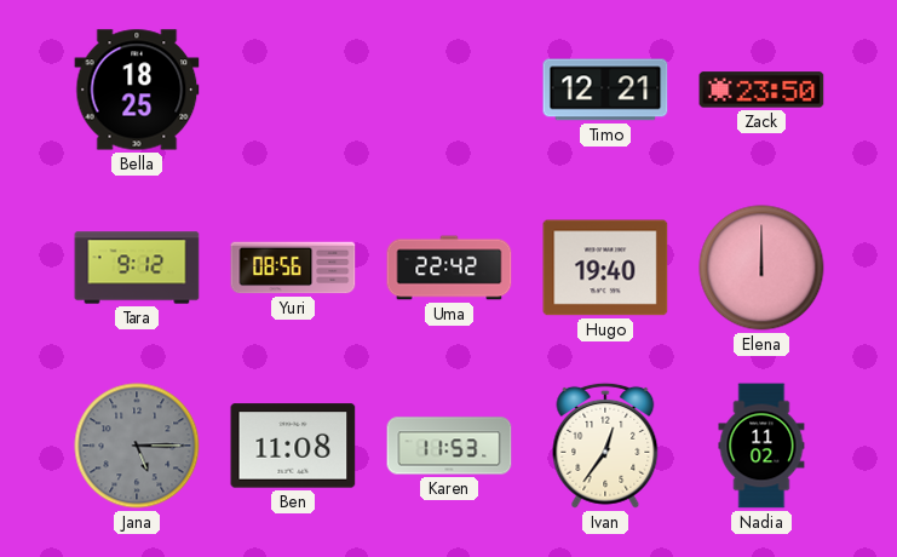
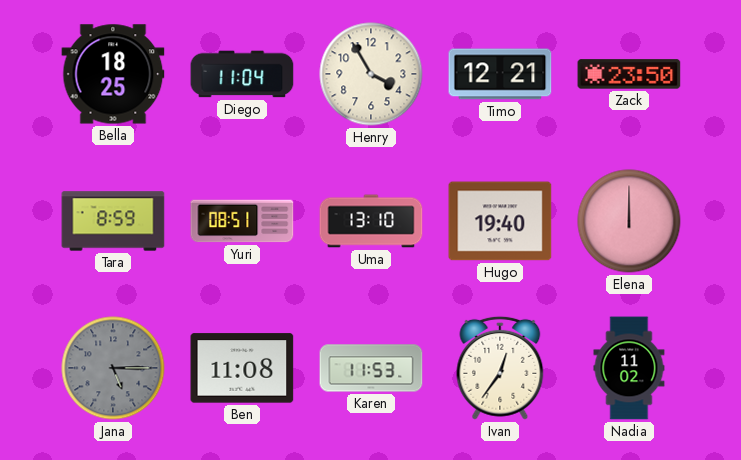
Diego: none -> 11:04
Henry: none -> 3:55
Tara: 9:12 -> 8:59
Yuri: 08:56 -> 08:51
Uma: 22:42 -> 13:10
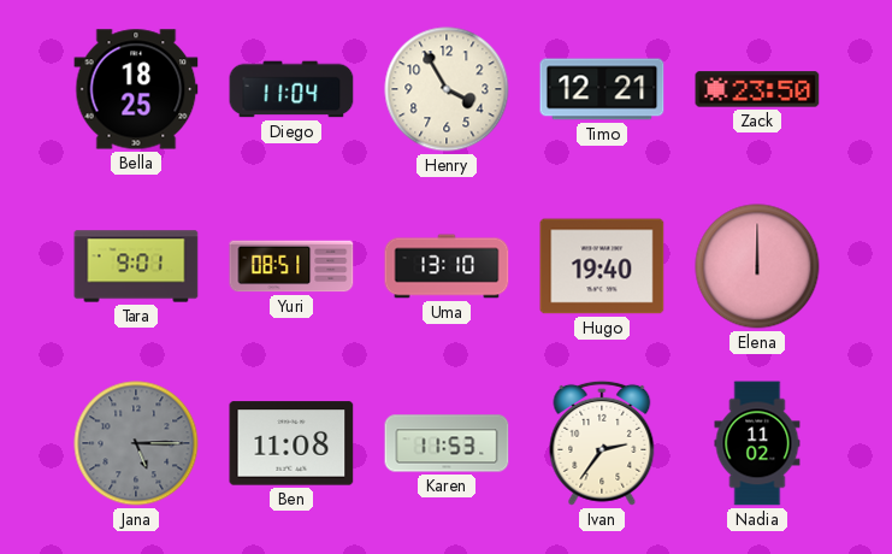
Tara: 8:59 -> 9:01
Ivan: 12:36 -> 2:36
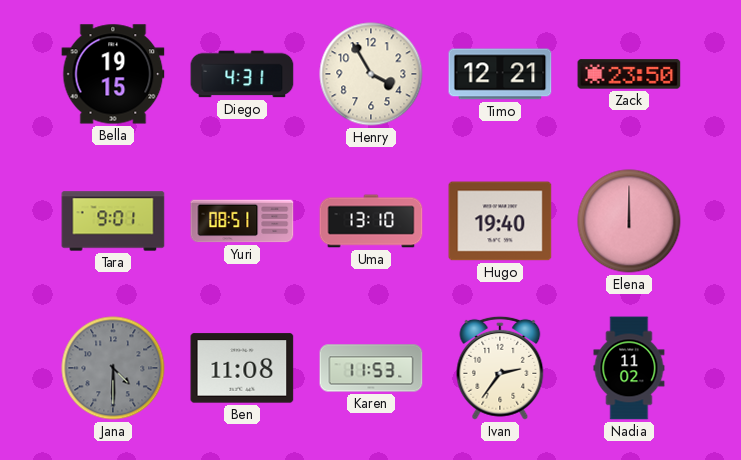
Bella: 18:25 -> 19:15
Diego: 11:04 -> 4:31
Jana: 5:15 -> 4:30
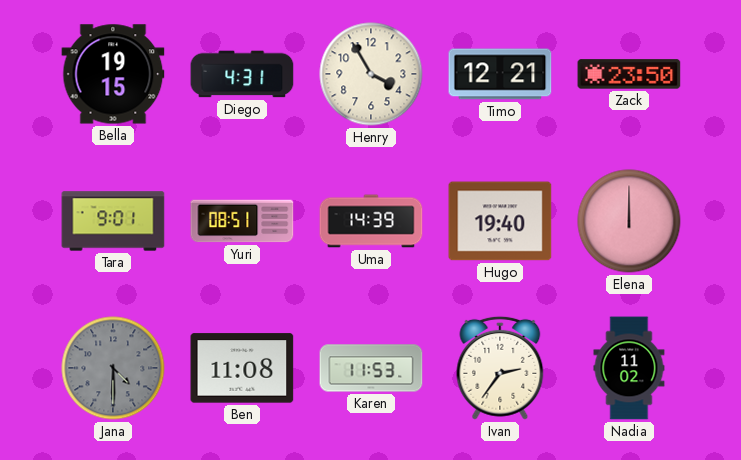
Uma: 13:10 -> 14:39
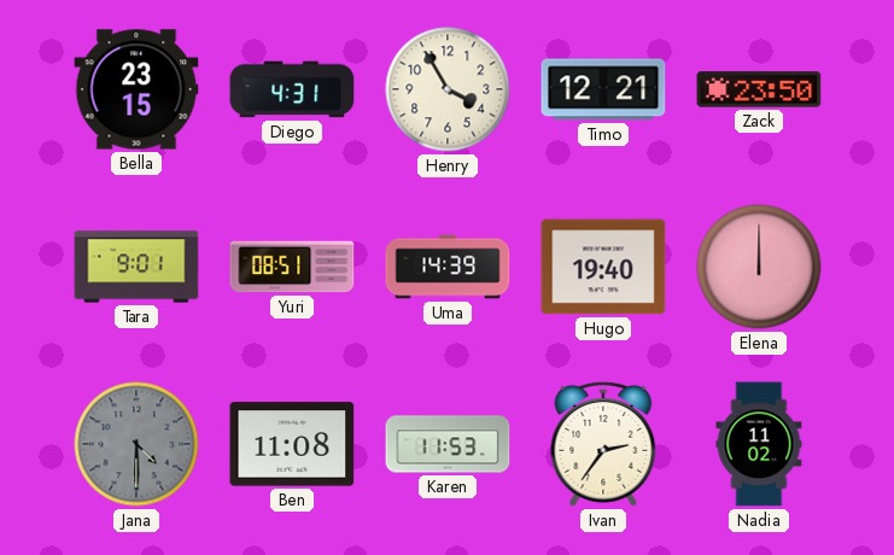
Bella: 19:15 -> 23:15
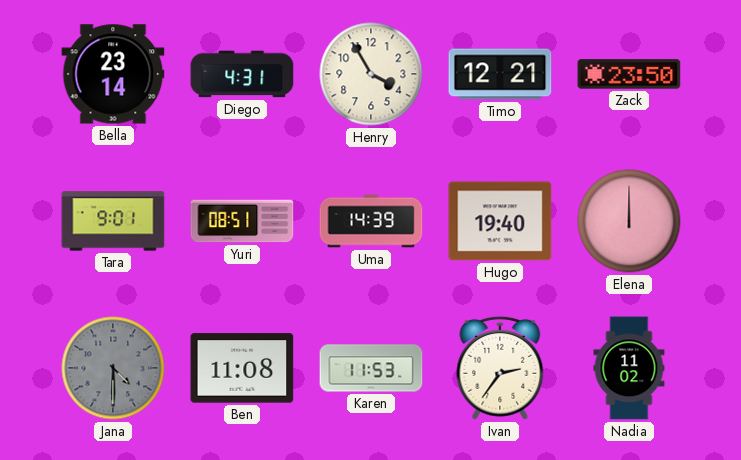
Bella: 23:15 -> 23:14
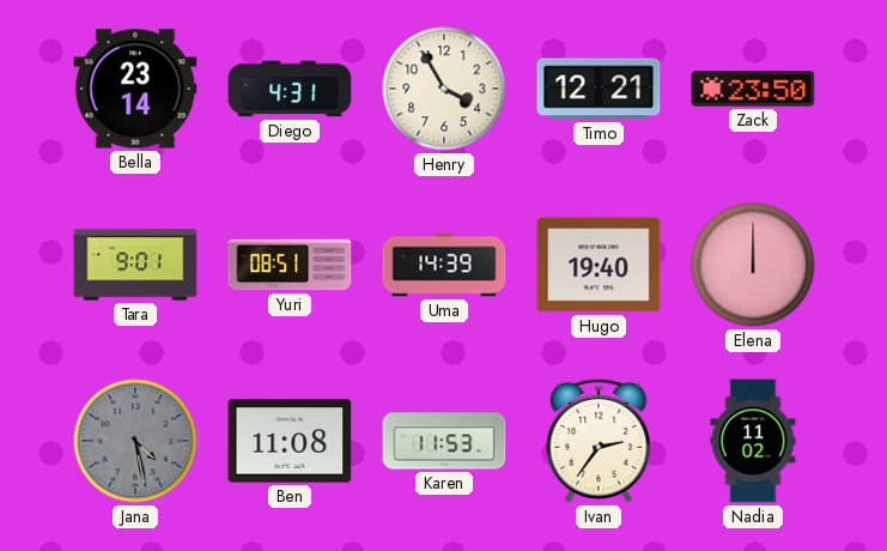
Jana: 4:30 -> 4:28
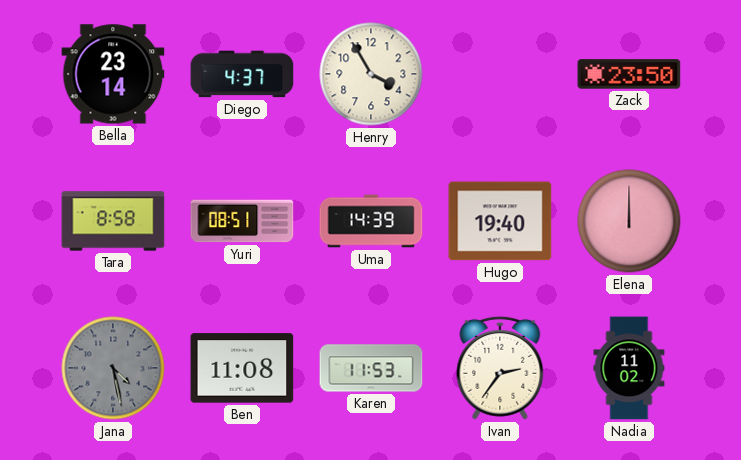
Diego: 4:31 -> 4:37
Timo: 12:21 -> none
Tara: 9:01 -> 8:58
